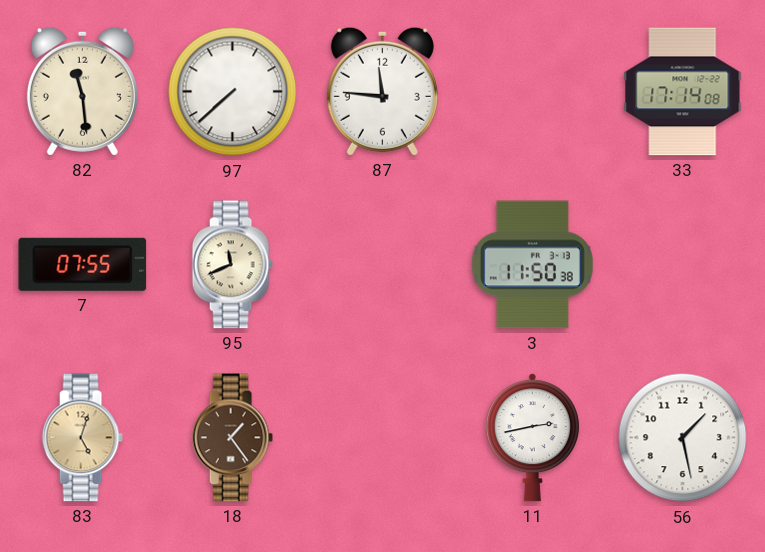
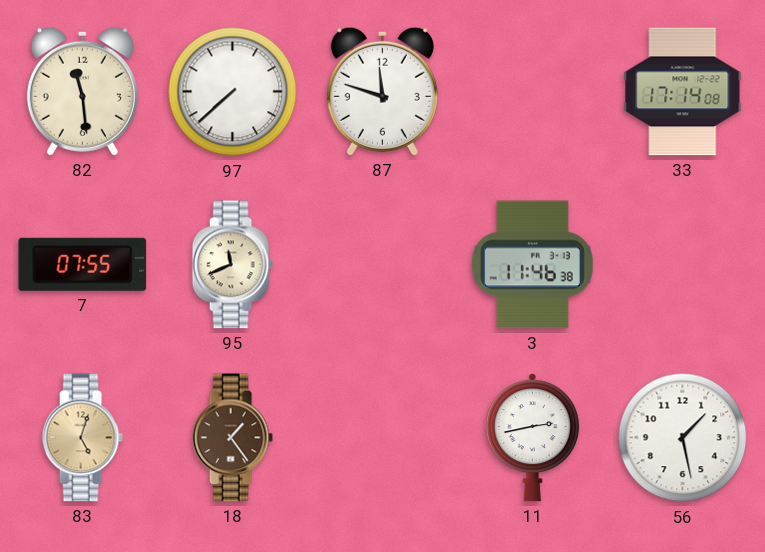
87: 11:46 -> 11:48
3: 11:50 -> 11:46
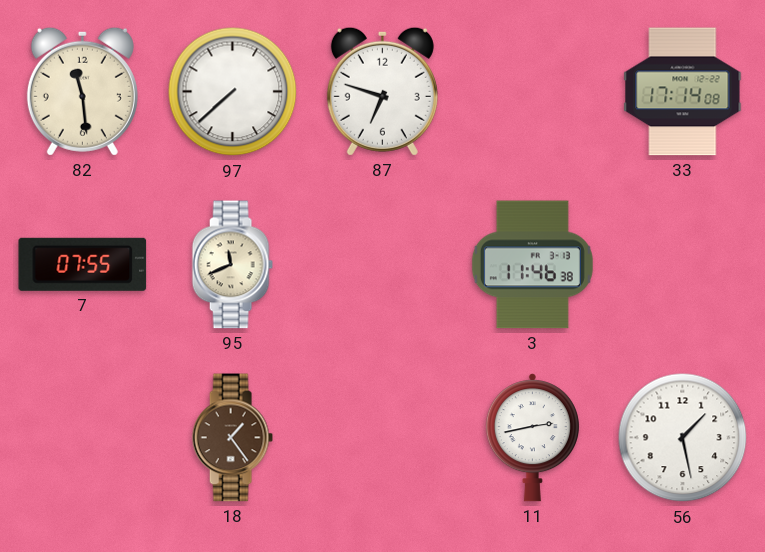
87: 11:48 -> 6:48
83: 5:03 -> none
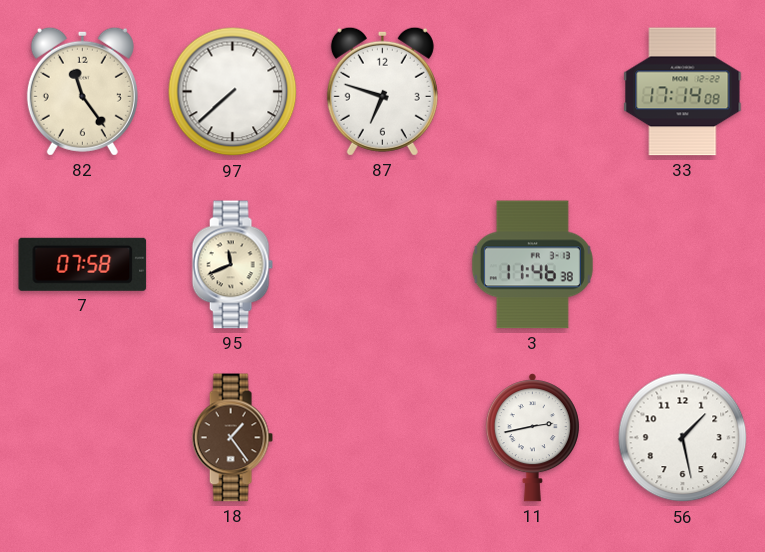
82: 11:29 -> 11:24
7: 07:55 -> 07:58
